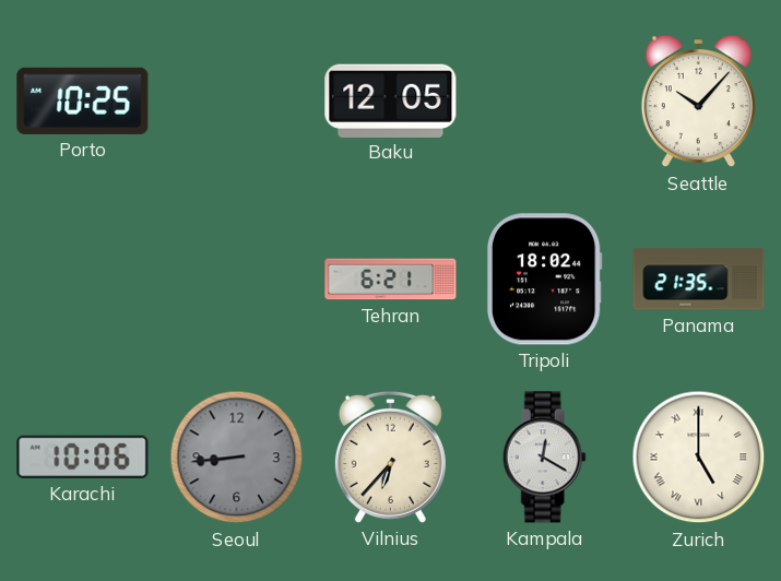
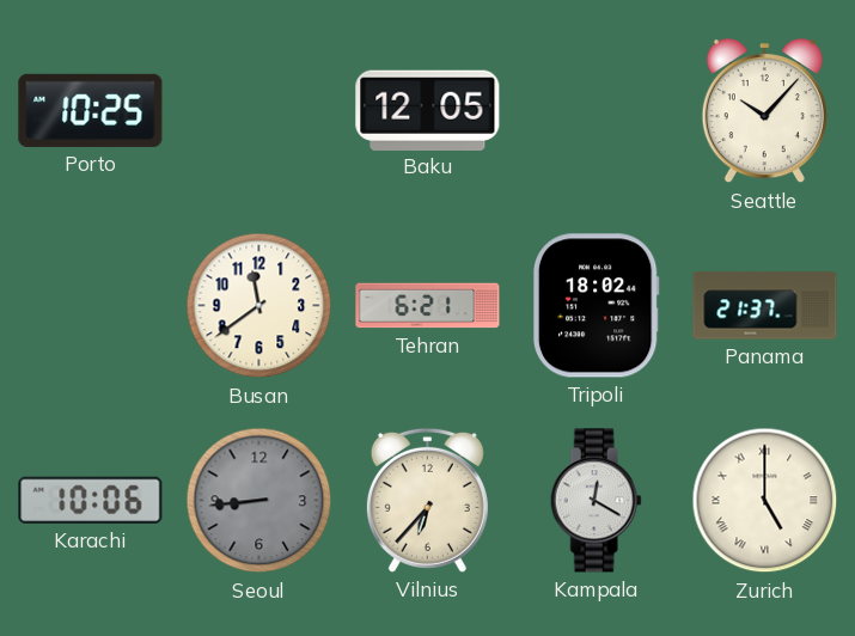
Busan: none -> 11:39
Panama: 21:35 -> 21:37
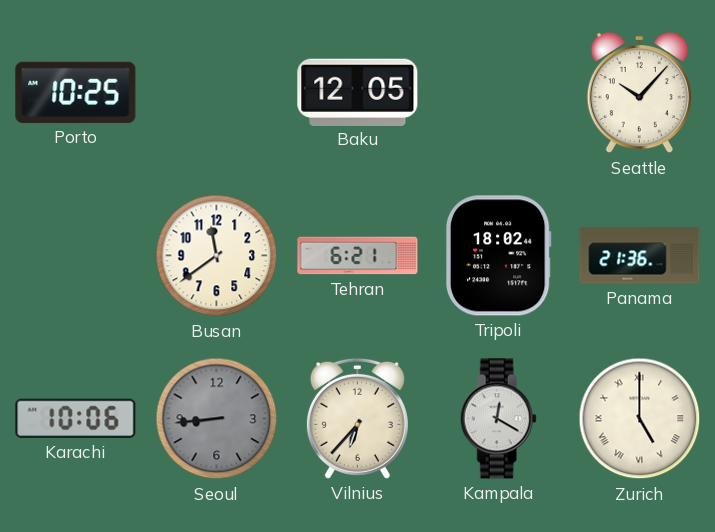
Panama: 21:37 -> 21:36
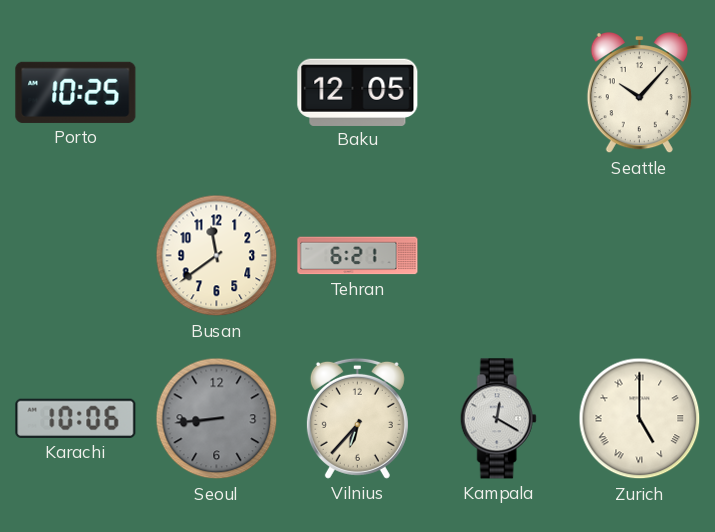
Tripoli: 18:02 -> none
Panama: 21:36 -> none
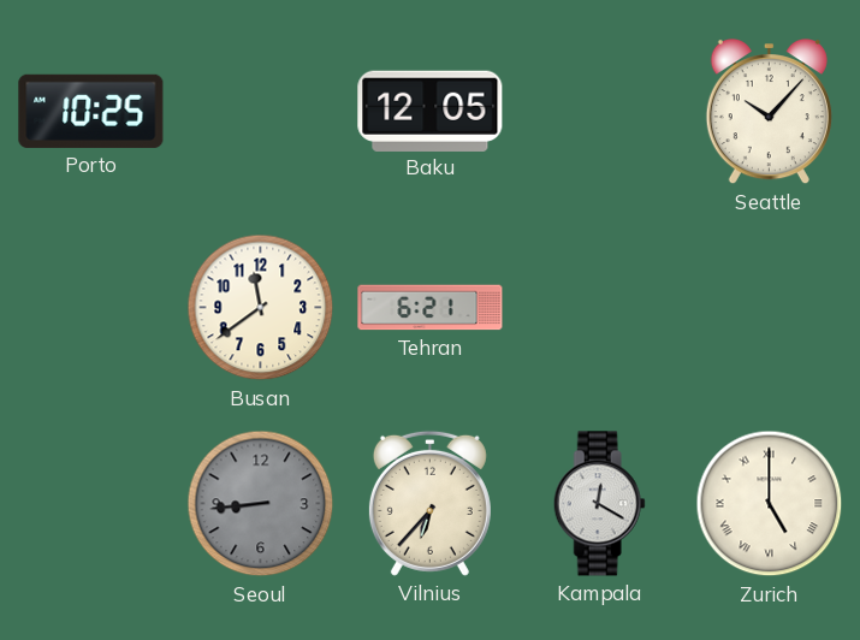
Karachi: 10:06 -> none
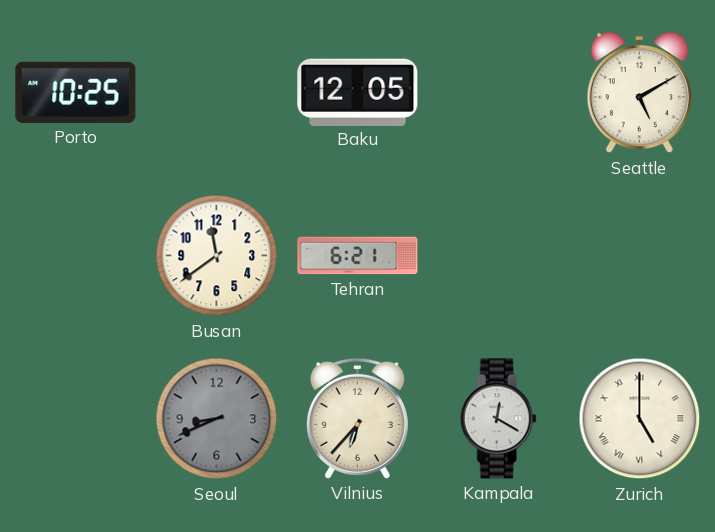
Seattle: 10:07 -> 5:10
Seoul: 8:44 -> 8:41
